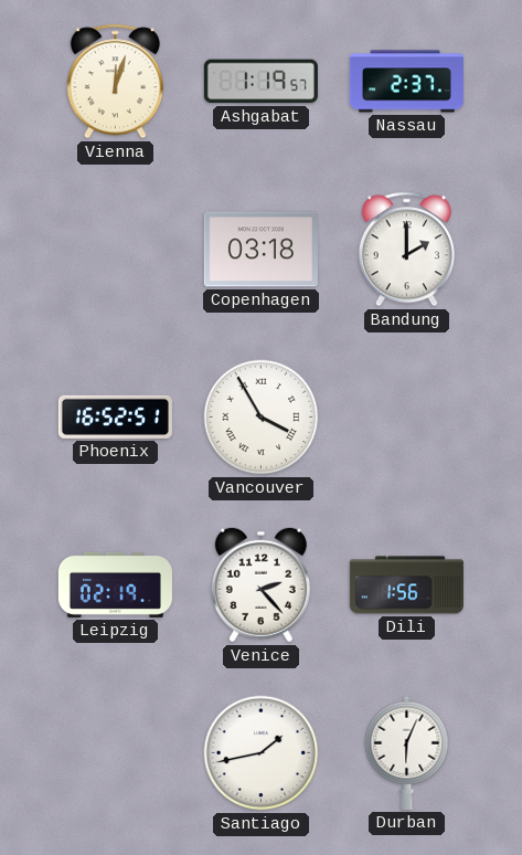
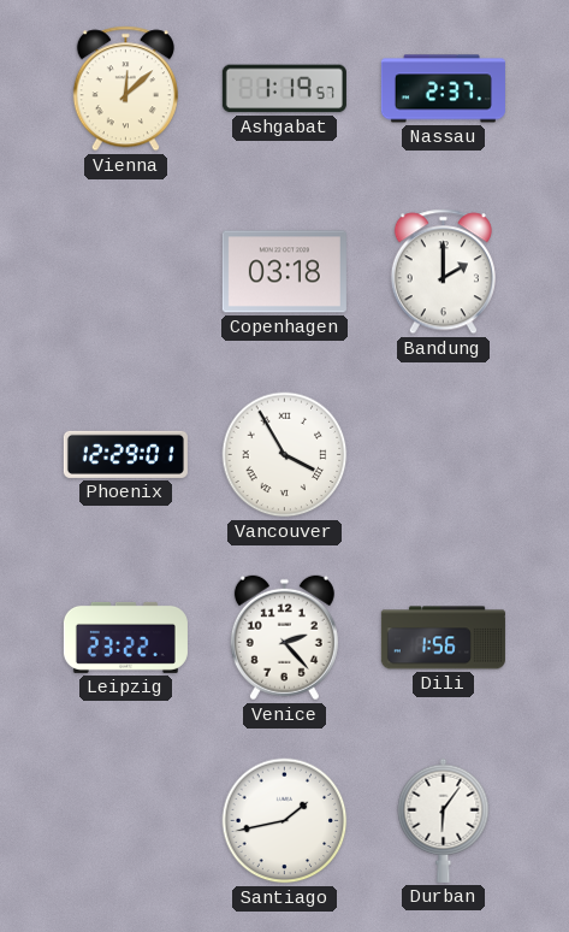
Vienna: 12:03 -> 12:08
Phoenix: 16:52 -> 12:29
Leipzig: 02:19 -> 23:22
Durban: 6:04 -> 6:06
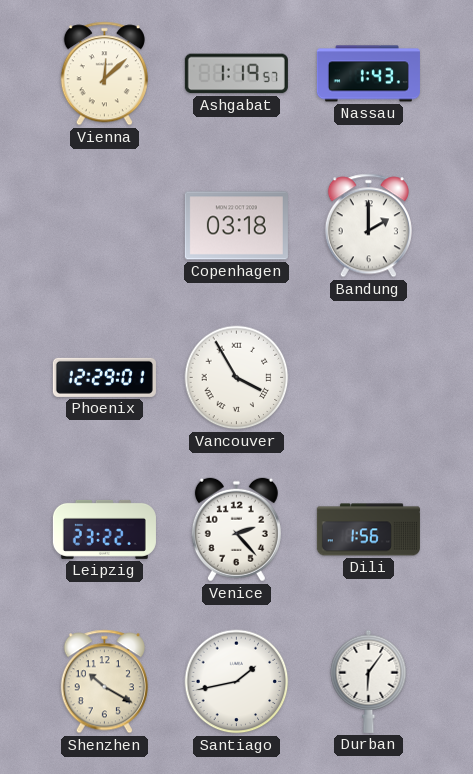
Nassau: 2:37 -> 1:43
Shenzhen: none -> 10:20
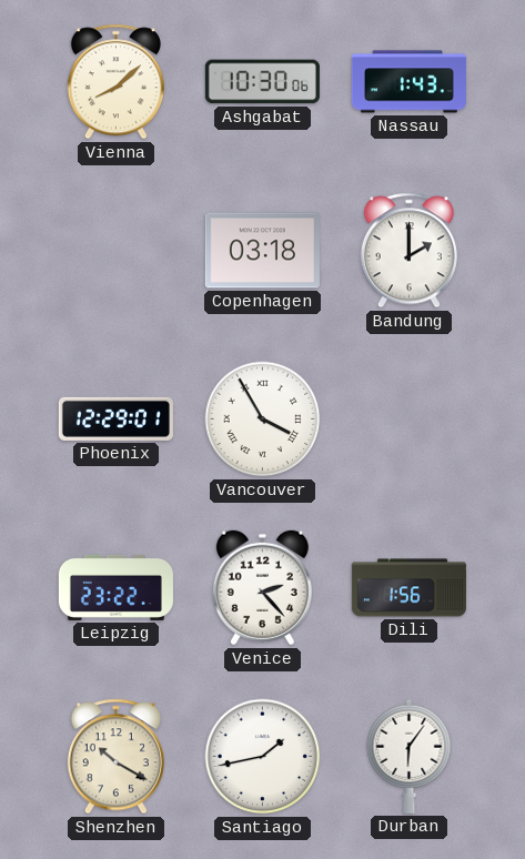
Vienna: 12:08 -> 8:08
Ashgabat: 1:19 -> 10:30
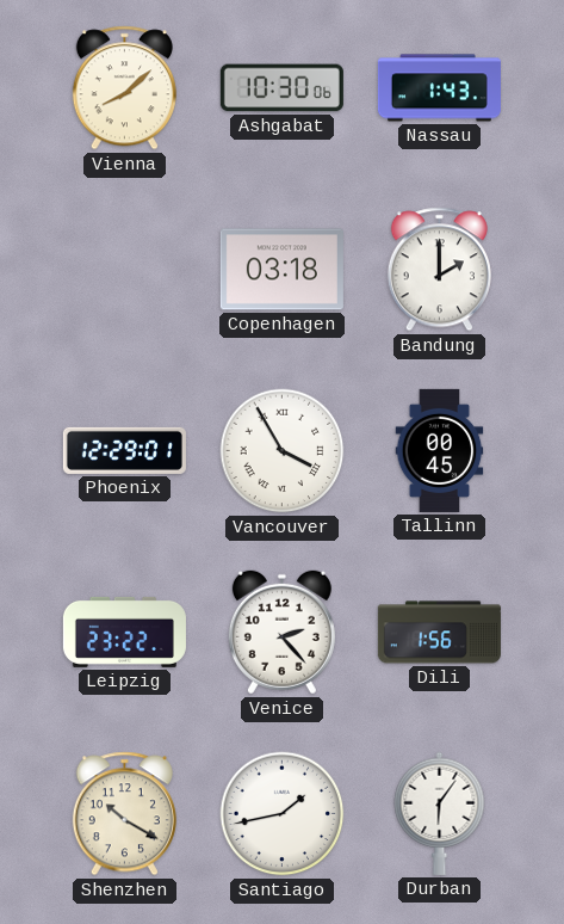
Tallinn: none -> 00:45
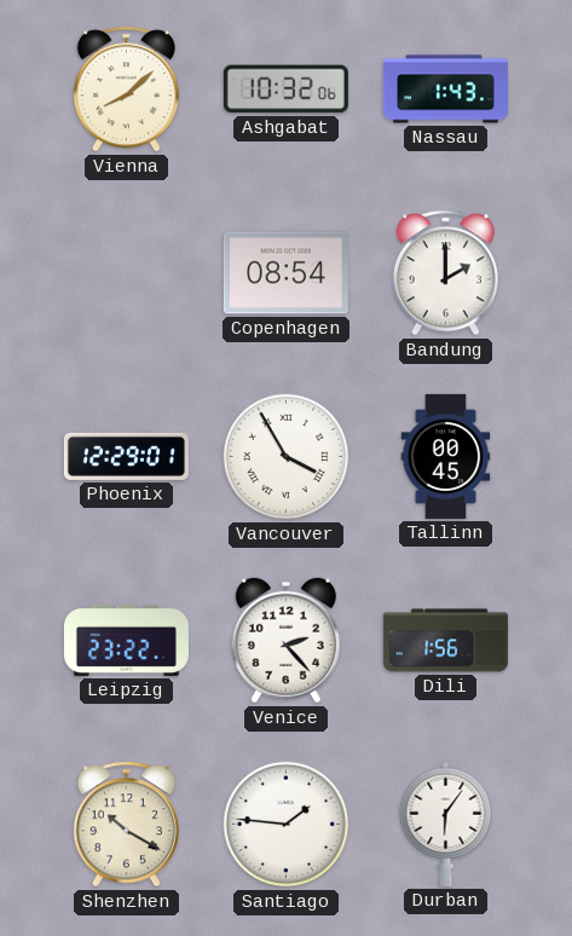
Ashgabat: 10:30 -> 10:32
Copenhagen: 03:18 -> 08:54
Santiago: 1:43 -> 1:46
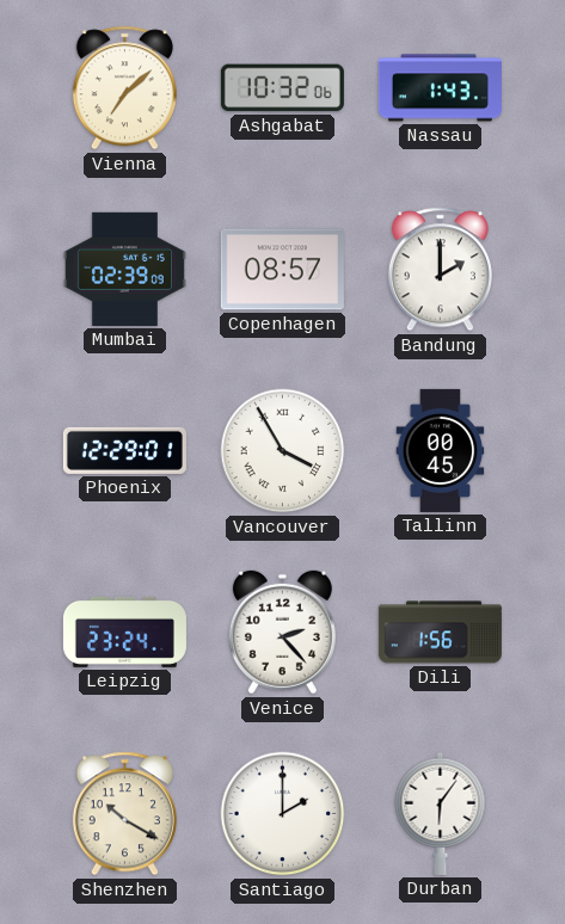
Vienna: 8:08 -> 7:08
Mumbai: none -> 02:39
Copenhagen: 08:54 -> 08:57
Leipzig: 23:22 -> 23:24
Santiago: 1:46 -> 2:00
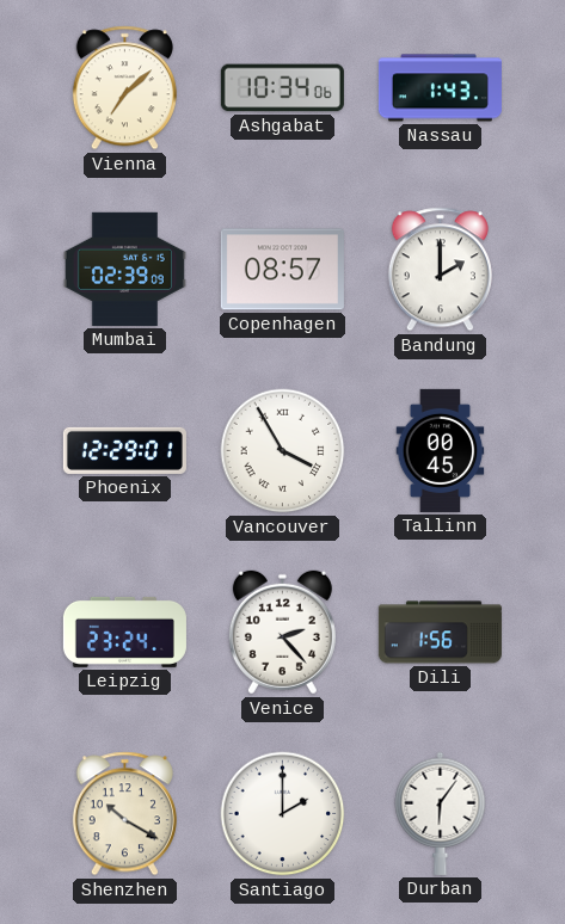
Ashgabat: 10:32 -> 10:34
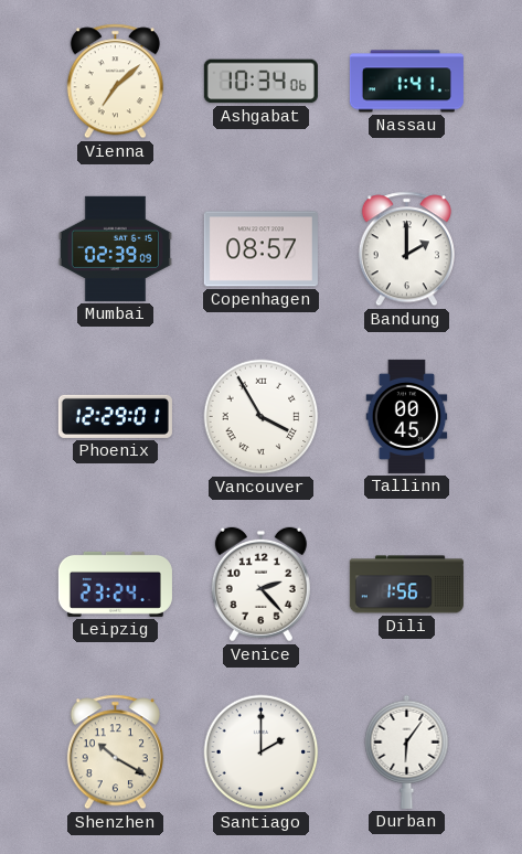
Nassau: 1:43 -> 1:41
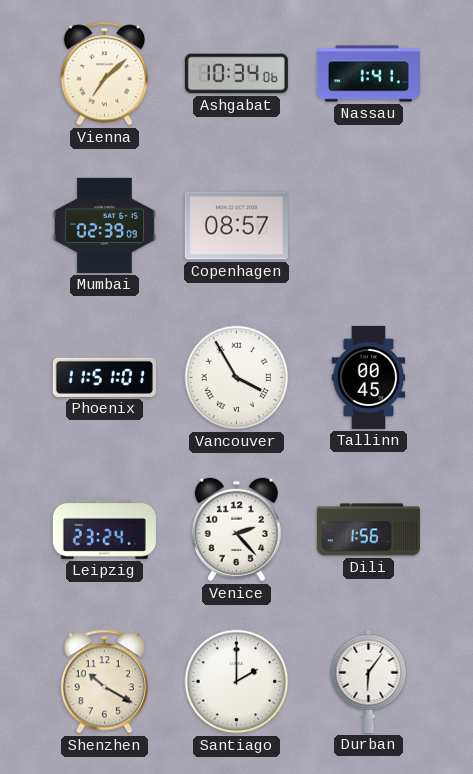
Bandung: 2:00 -> none
Phoenix: 12:29 -> 11:51
